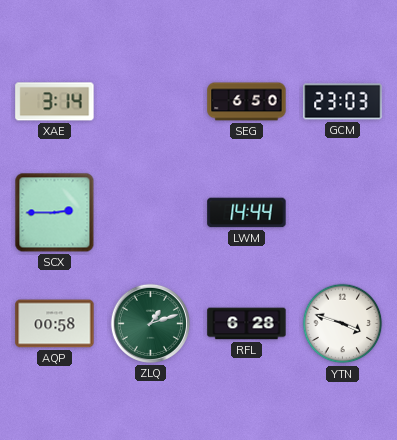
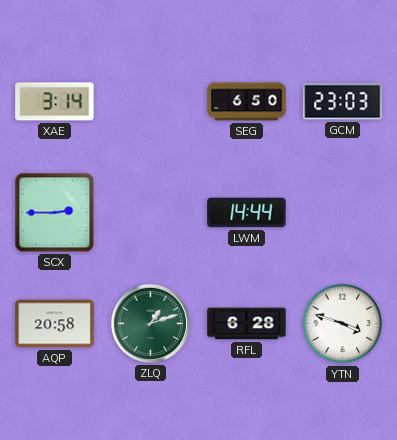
AQP: 00:58 -> 20:58
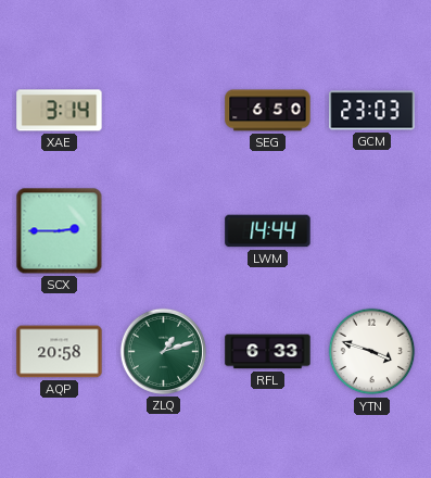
RFL: 6:28 -> 6:33
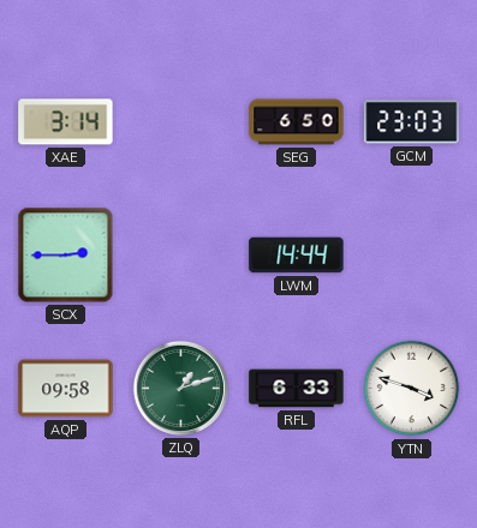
AQP: 20:58 -> 09:58
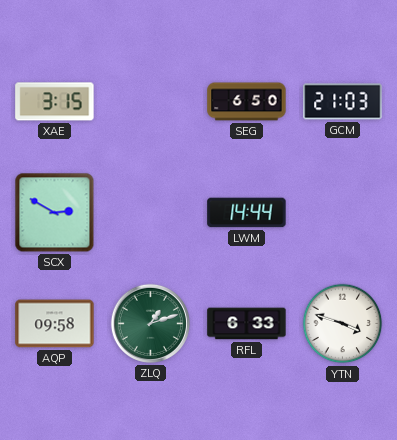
XAE: 3:14 -> 3:15
GCM: 23:03 -> 21:03
SCX: 2:45 -> 2:50
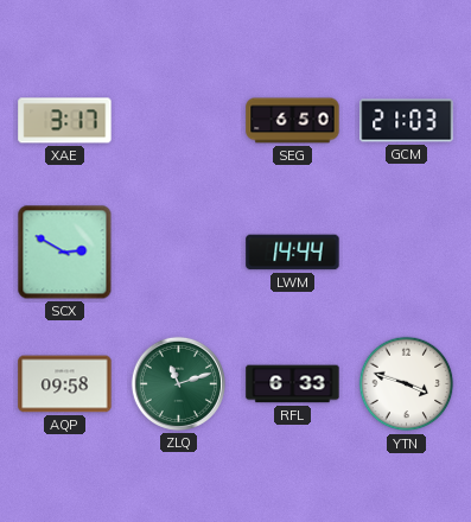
XAE: 3:15 -> 3:17
ZLQ: 1:12 -> 11:12
